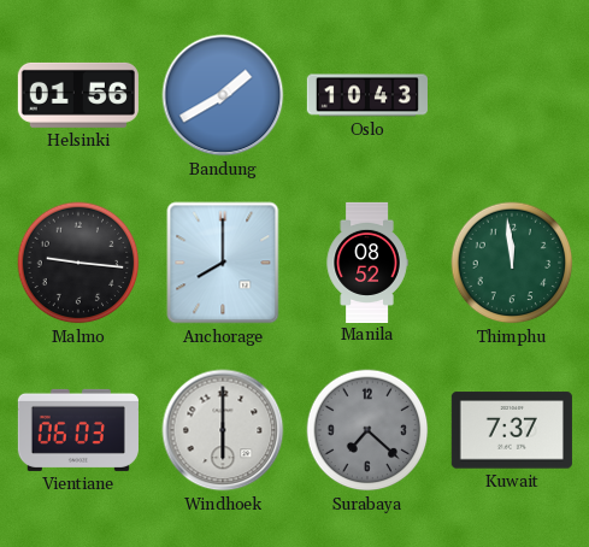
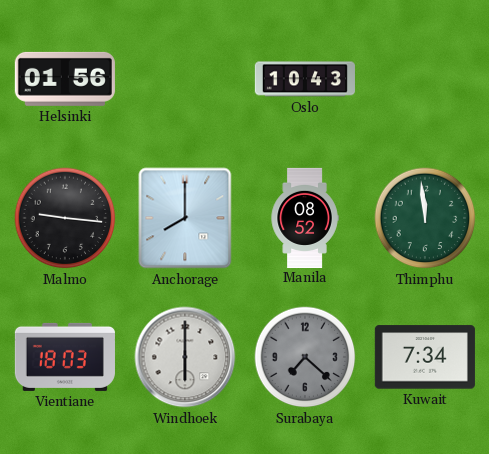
Bandung: 1:40 -> none
Vientiane: 06:03 -> 18:03
Kuwait: 7:37 -> 7:34
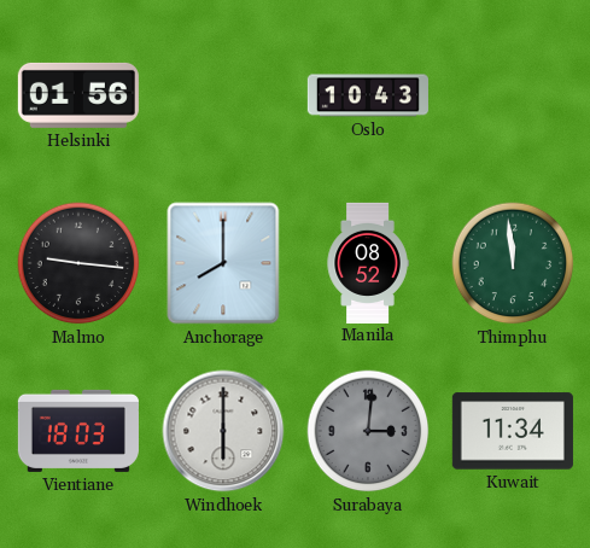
Surabaya: 7:22 -> 3:01
Kuwait: 7:34 -> 11:34
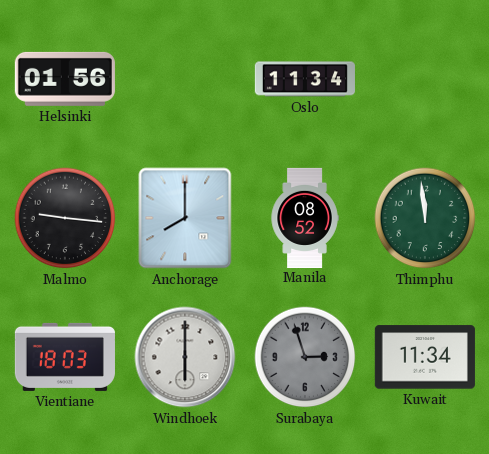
Oslo: 10:43 -> 11:34
Surabaya: 3:01 -> 2:57
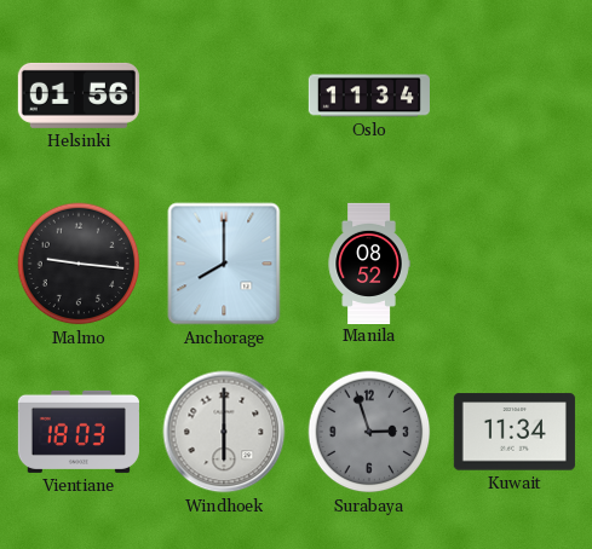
Thimphu: 11:59 -> none
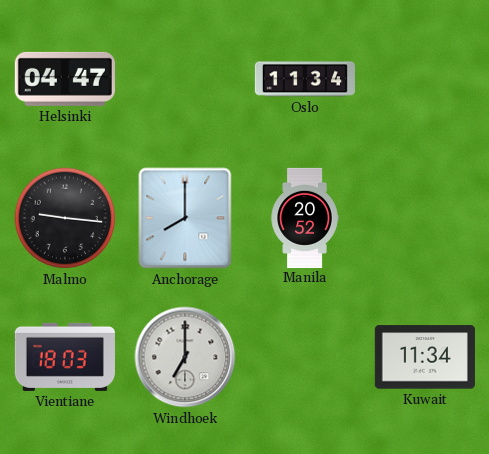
Helsinki: 01:56 -> 04:47
Manila: 08:52 -> 20:52
Windhoek: 6:00 -> 7:00
Surabaya: 2:57 -> none
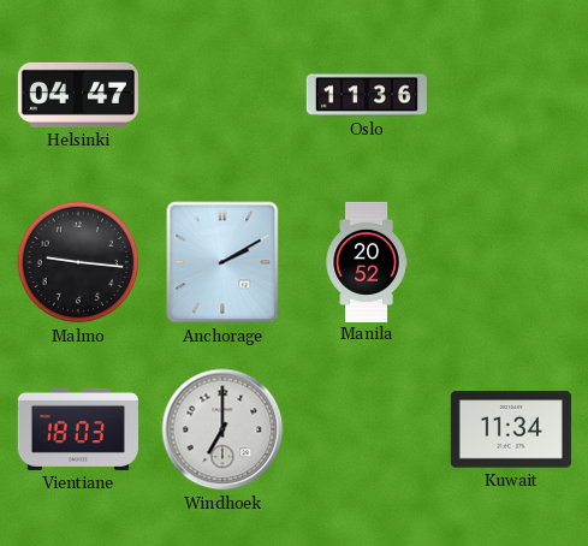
Oslo: 11:34 -> 11:36
Anchorage: 8:00 -> 2:10
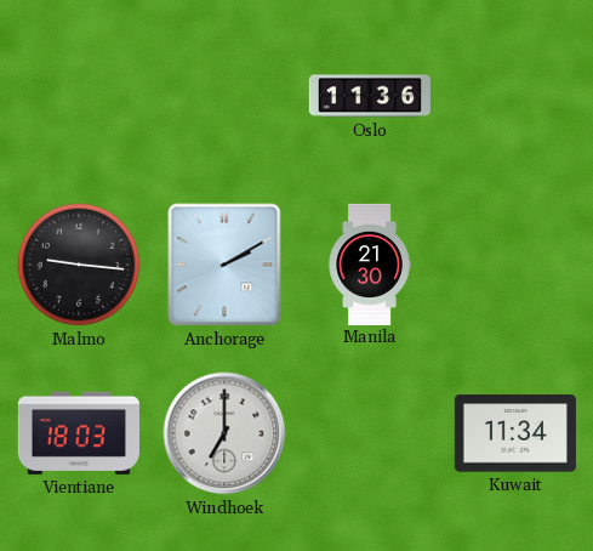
Helsinki: 04:47 -> none
Manila: 20:52 -> 21:30
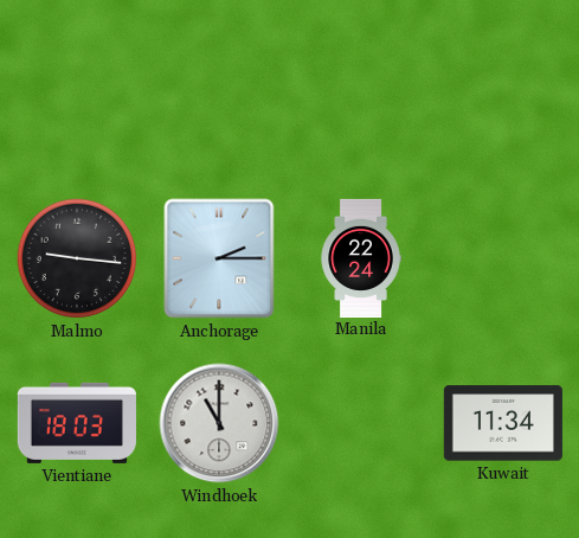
Oslo: 11:36 -> none
Anchorage: 2:10 -> 2:15
Manila: 21:30 -> 22:24
Windhoek: 7:00 -> 11:00
